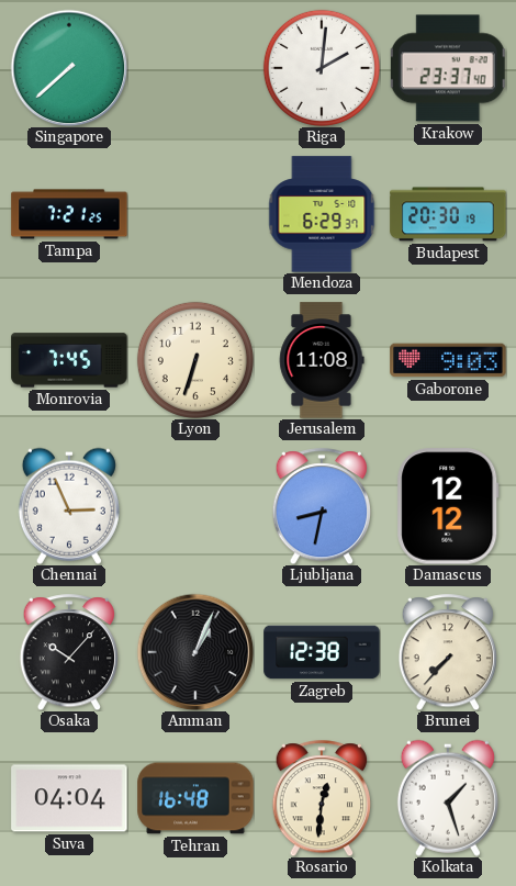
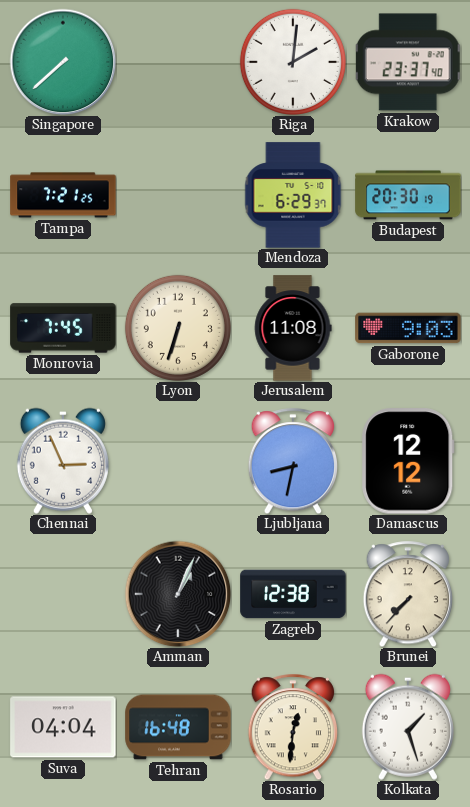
Osaka: 10:07 -> none
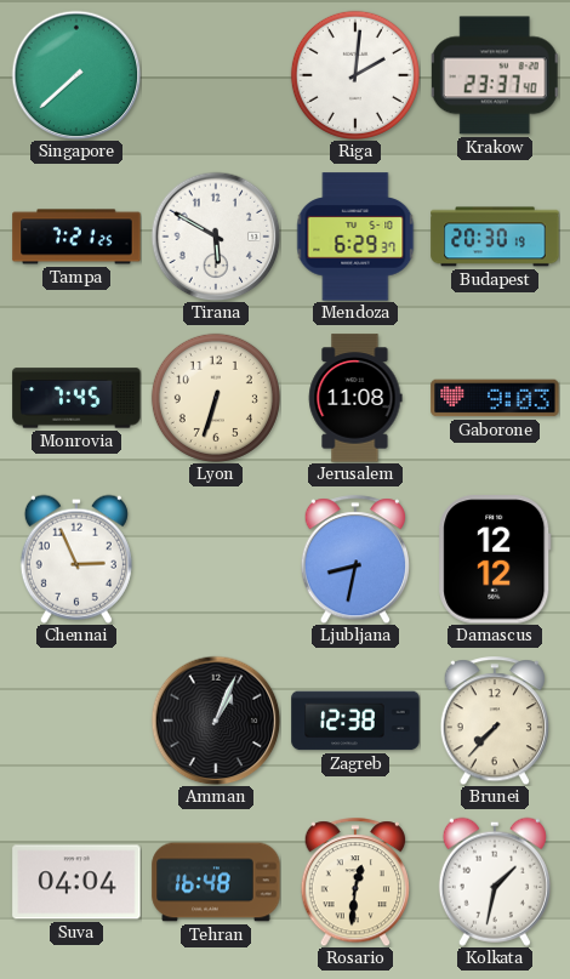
Tirana: none -> 5:50
Kolkata: 1:27 -> 1:32
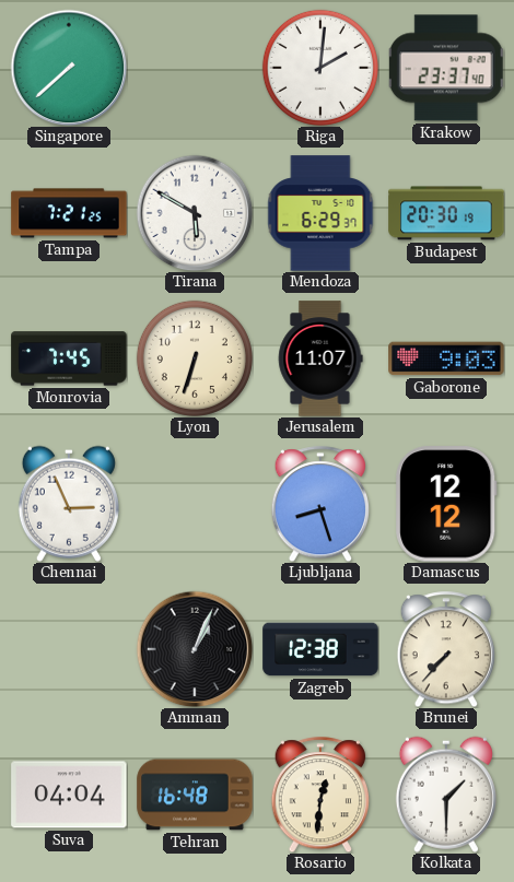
Jerusalem: 11:08 -> 11:07
Ljubljana: 8:32 -> 8:27
Kolkata: 1:32 -> 1:30
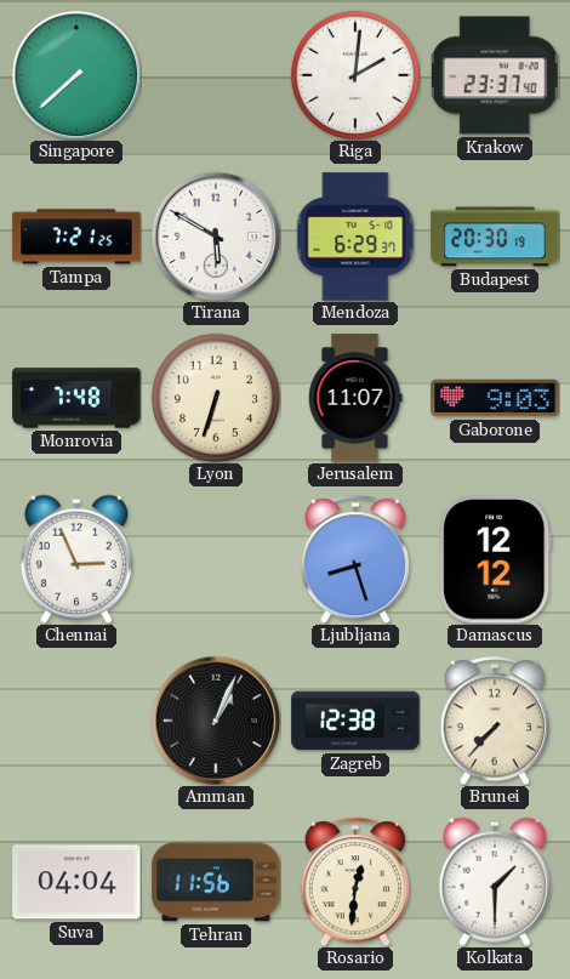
Monrovia: 7:45 -> 7:48
Tehran: 16:48 -> 11:56
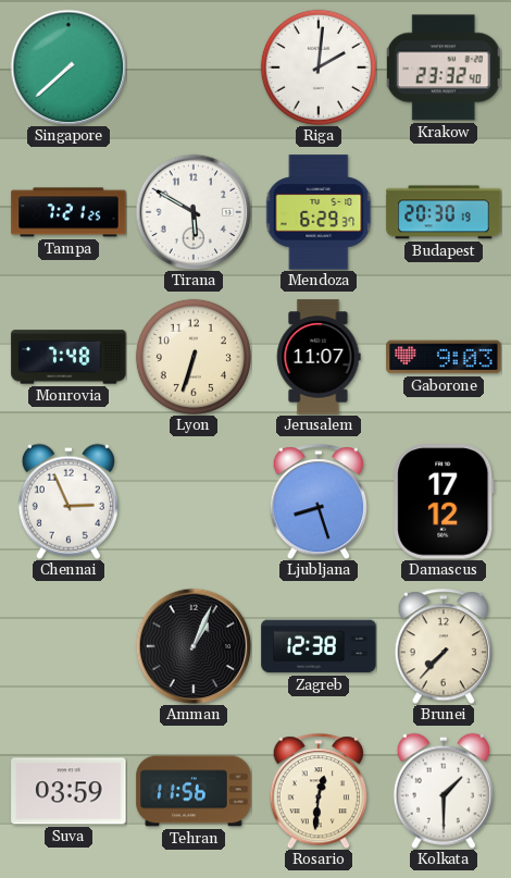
Krakow: 23:37 -> 23:32
Damascus: 12:12 -> 17:12
Suva: 04:04 -> 03:59
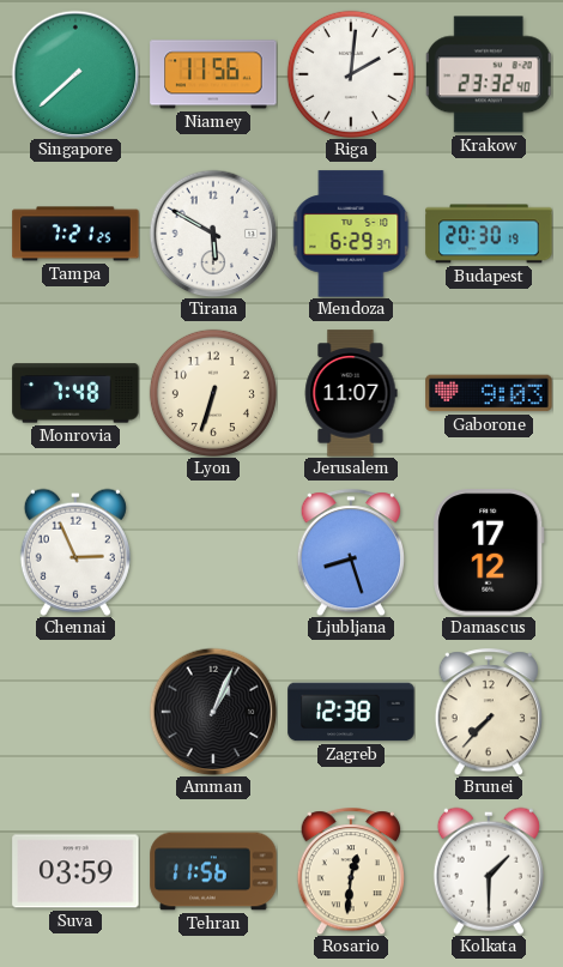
Niamey: none -> 11:56
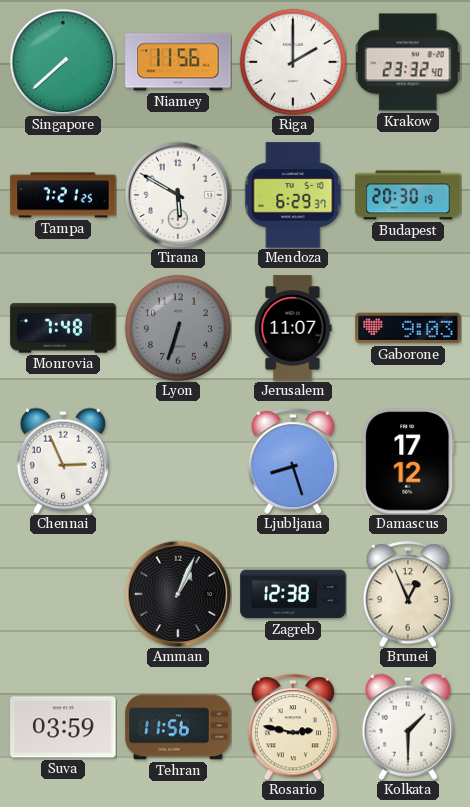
Riga: 2:01 -> 2:00
Lyon dial: cream -> grey
Brunei: 7:37 -> 12:56
Rosario: 12:31 -> 2:47
